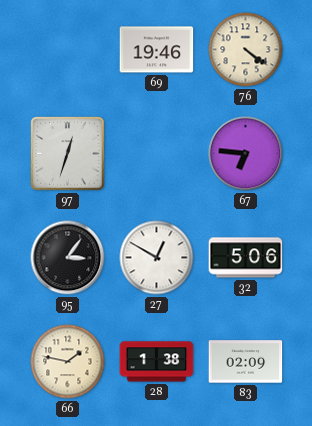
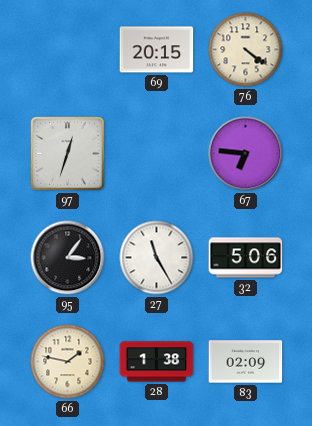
69: 19:46 -> 20:15
27: 12:50 -> 11:25
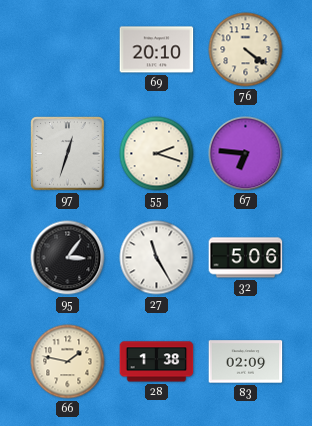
69: 20:15 -> 20:10
55: none -> 2:18
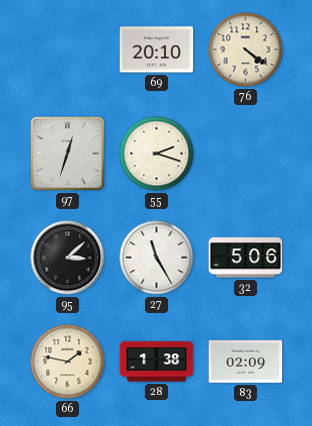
67: 6:46 -> none
95: 3:06 -> 3:08
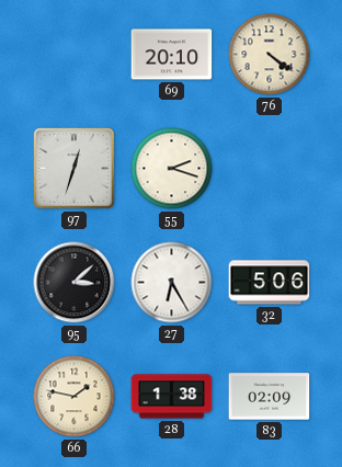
27: 11:25 -> 6:25
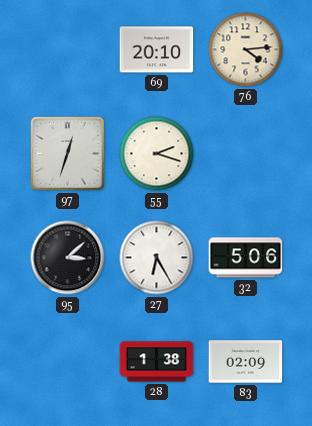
76: 4:21 -> 4:14
66: 1:47 -> none
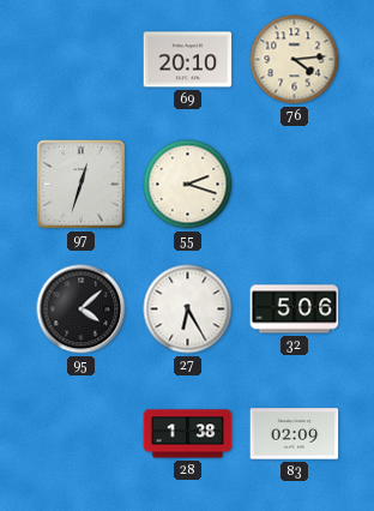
95: 3:08 -> 4:08
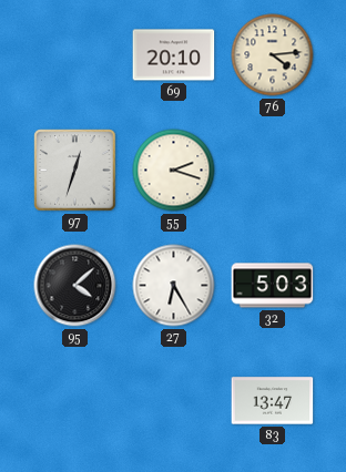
32: 5:06 -> 5:03
28: 1:38 -> none
83: 02:09 -> 13:47
